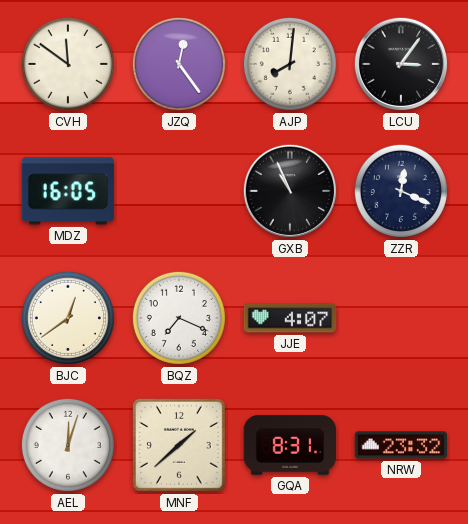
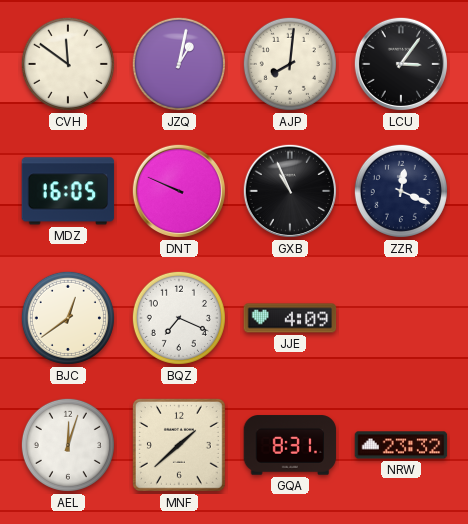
JZQ: 12:24 -> 1:02
DNT: none -> 9:49
JJE: 4:07 -> 4:09
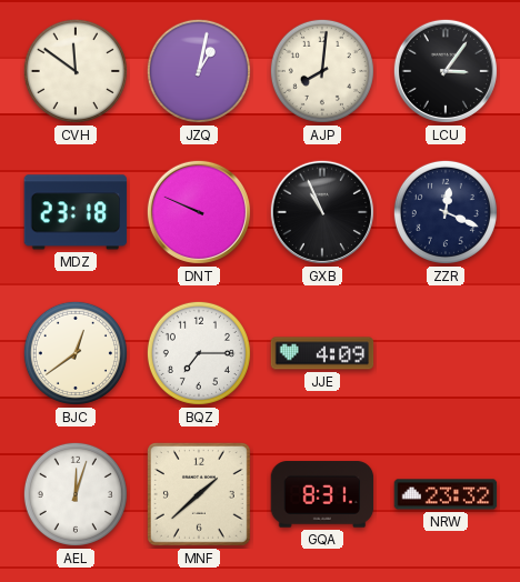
MDZ: 16:05 -> 23:18
BQZ: 7:19 -> 7:15
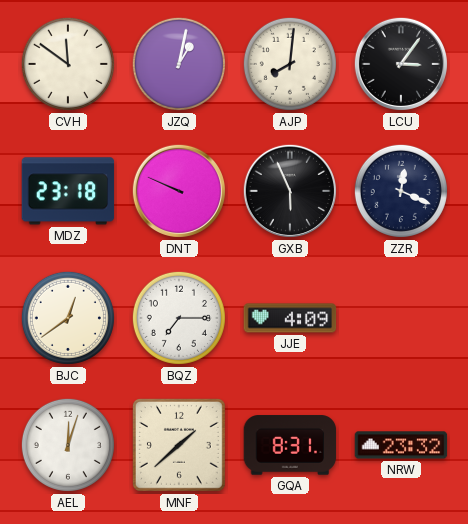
GXB: 10:56 -> 5:56
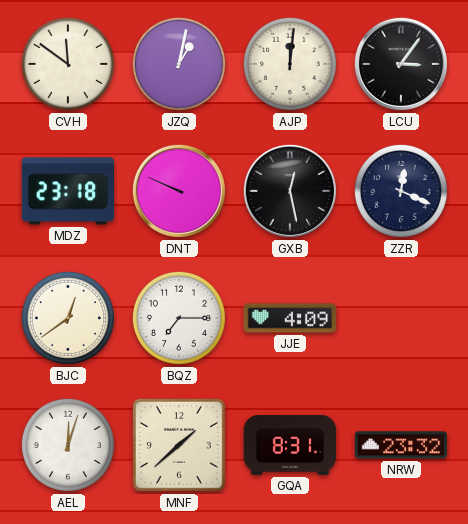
AJP: 8:01 -> 12:01
GXB: 5:56 -> 12:28
